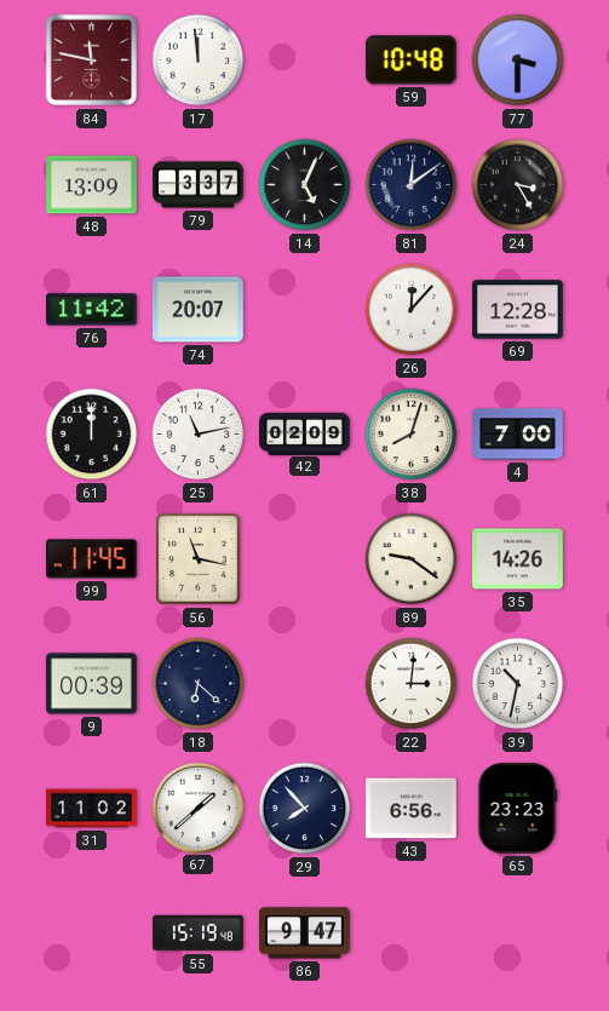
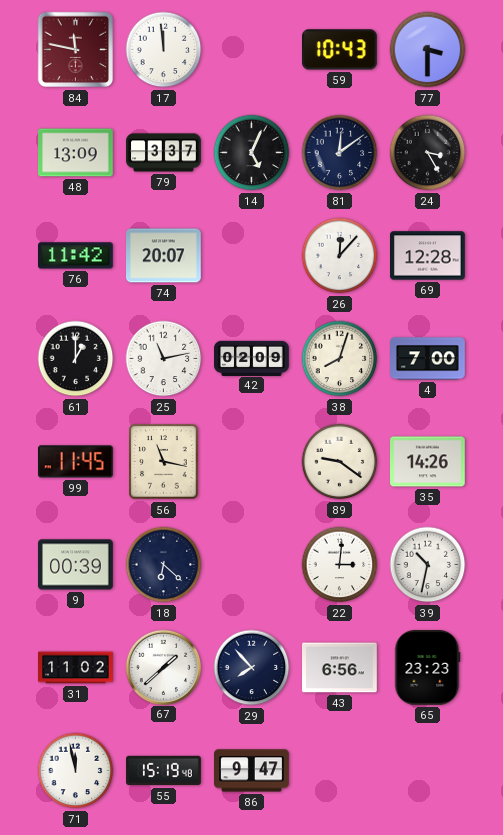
59: 10:48 -> 10:43
61: 12:00 -> 1:00
71: none -> 11:58
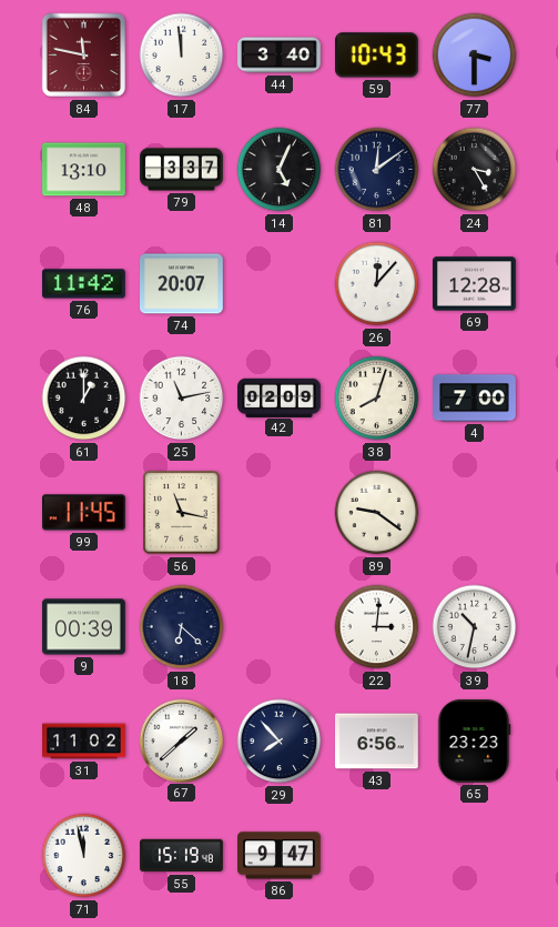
44: none -> 3:40
48: 13:09 -> 13:10
35: 14:26 -> none
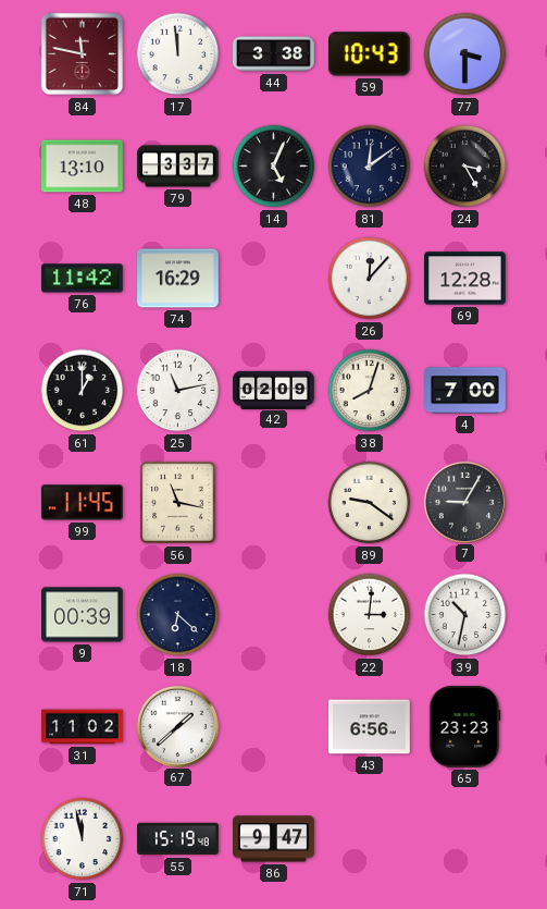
44: 3:40 -> 3:38
74: 20:07 -> 16:29
7: none -> 9:05
29: 7:53 -> none
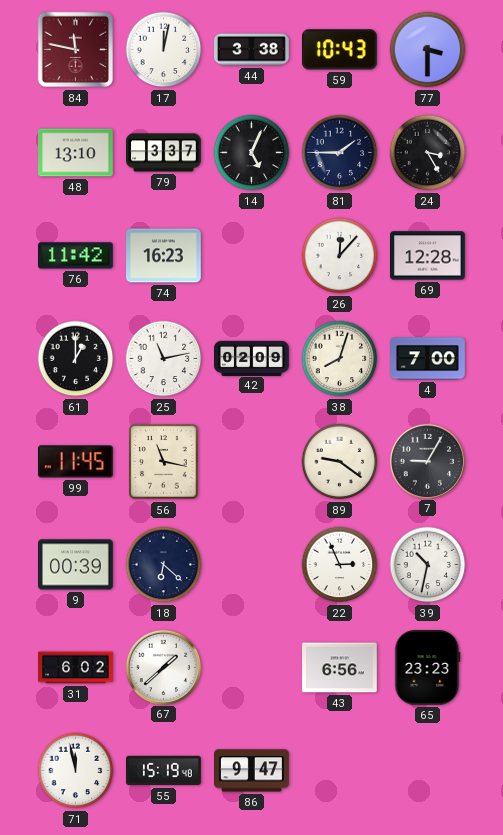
17: 11:59 -> 12:02
81: 12:09 -> 1:45
74: 16:29 -> 16:23
22: 3:01 -> 2:56
31: 11:02 -> 6:02
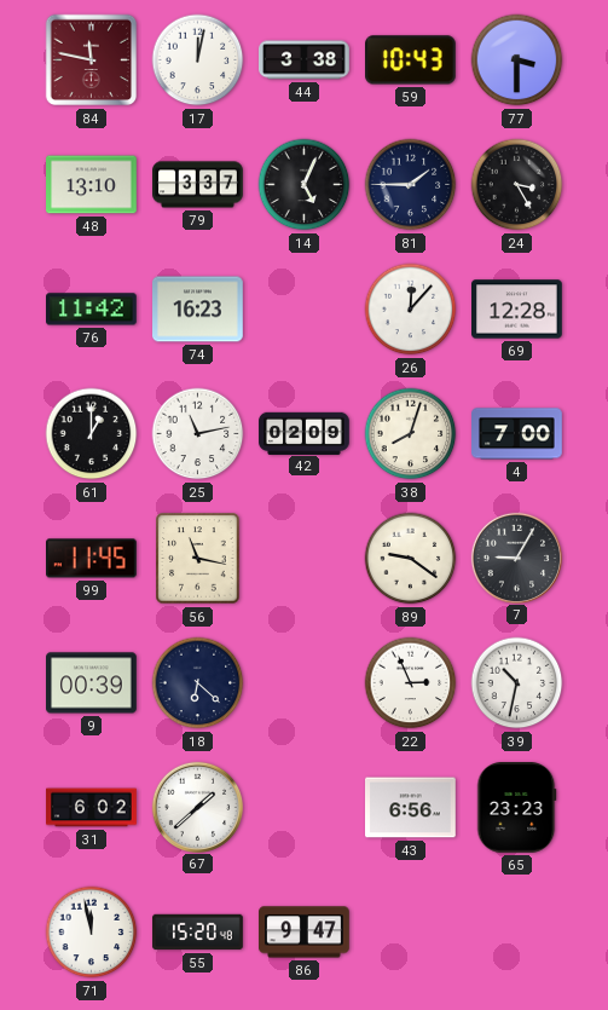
55: 15:19 -> 15:20
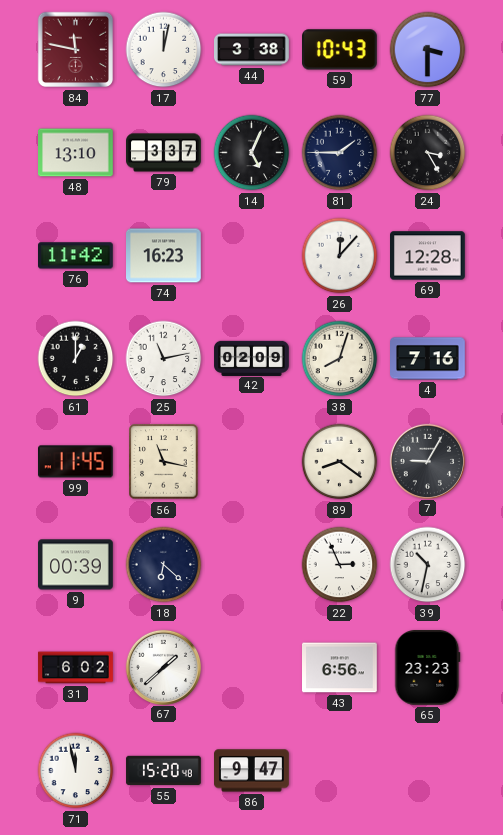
4: 7:00 -> 7:16
89: 9:21 -> 8:21
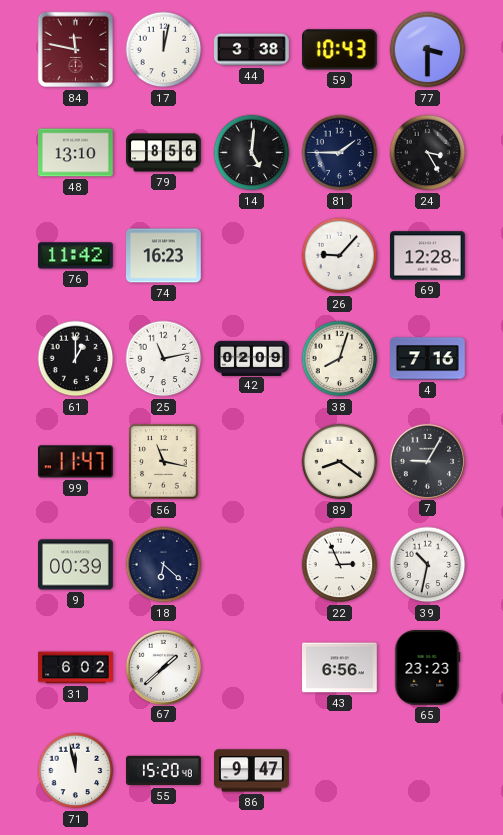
79: 3:37 -> 8:56
14: 5:04 -> 5:01
26: 12:07 -> 9:07
99: 11:45 -> 11:47
